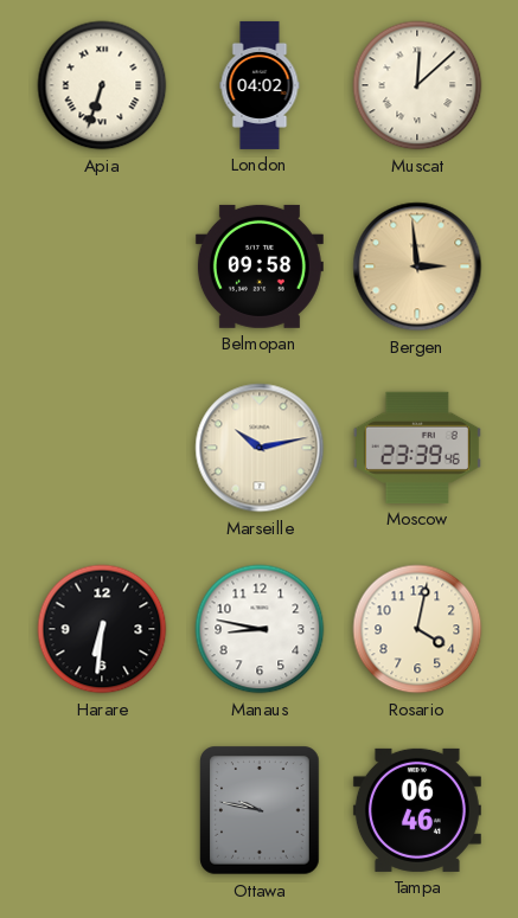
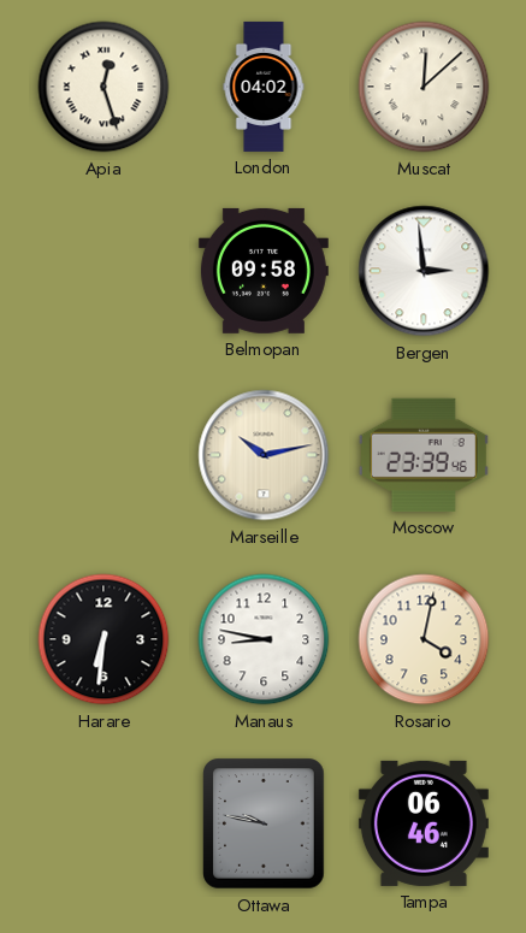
Apia: 6:33 -> 12:27
Bergen dial: champagne -> white
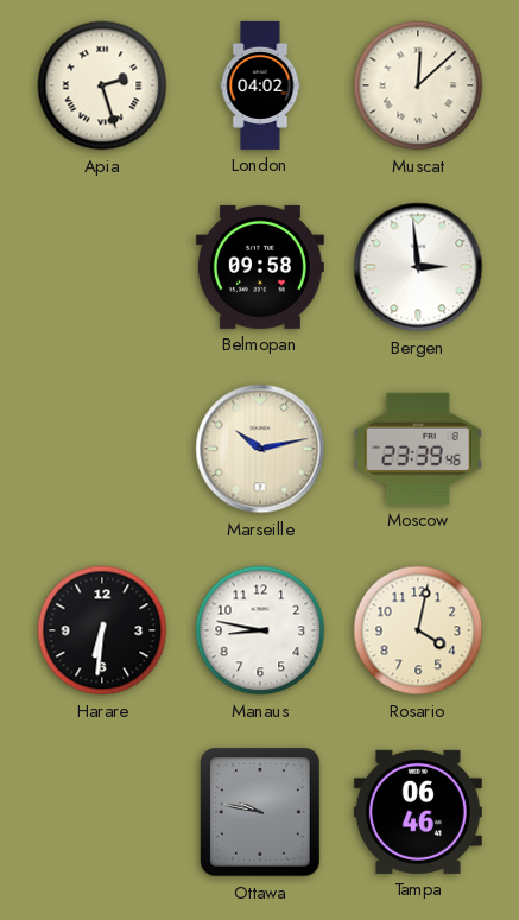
Apia: 12:27 -> 2:27
